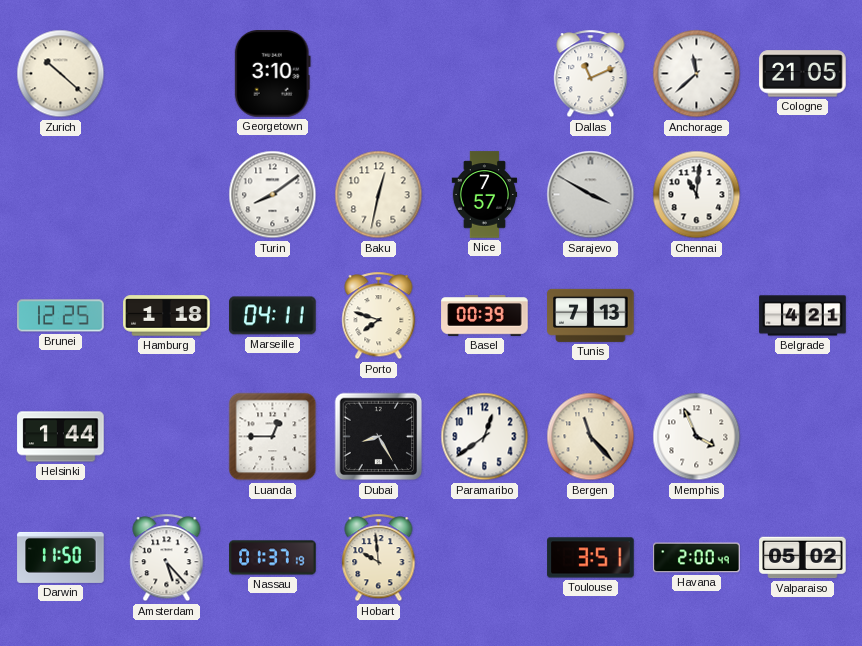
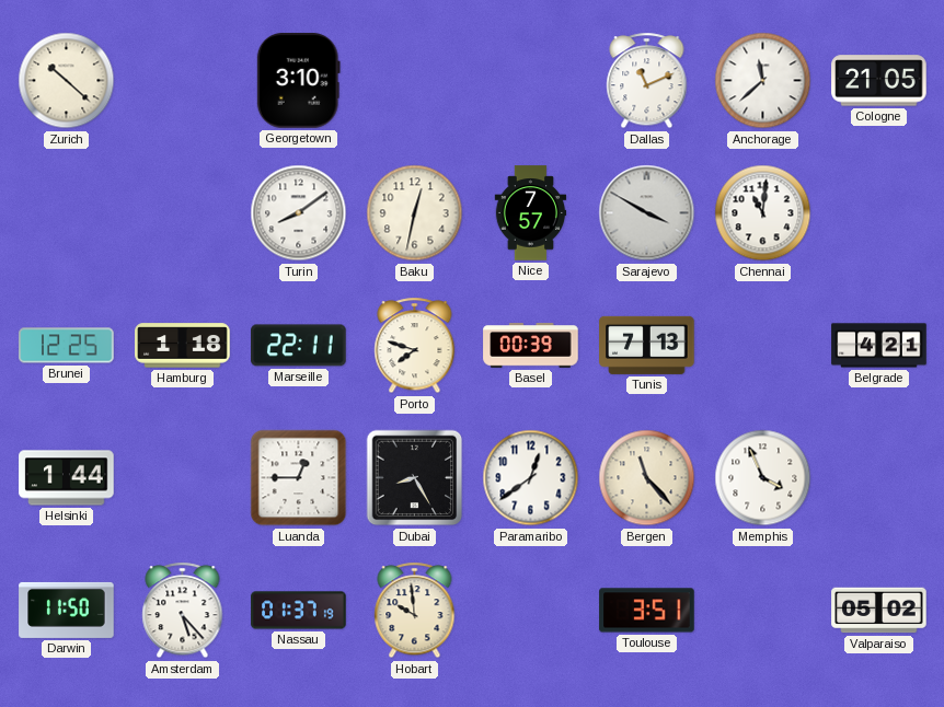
Marseille: 04:11 -> 22:11
Havana: 2:00 -> none
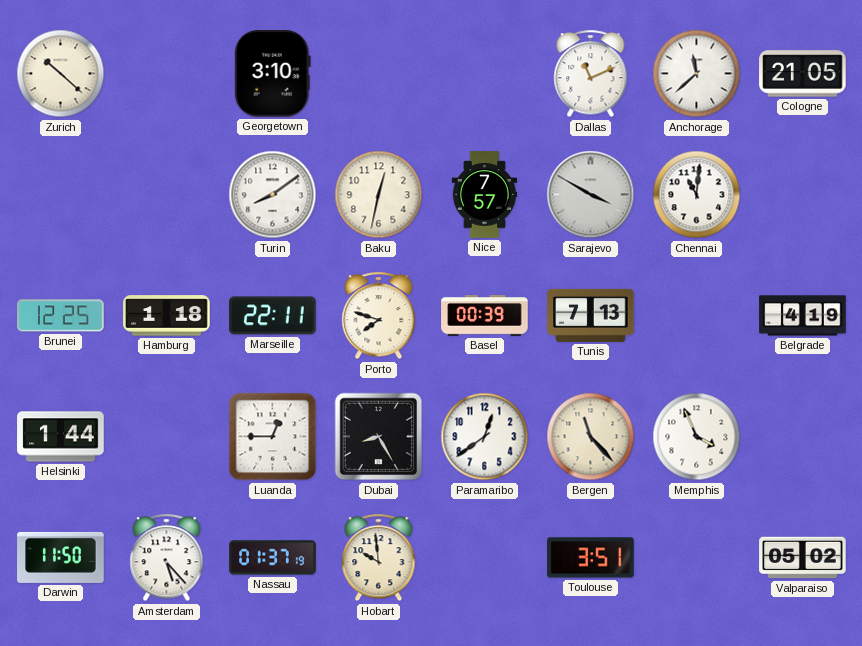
Belgrade: 4:21 -> 4:19
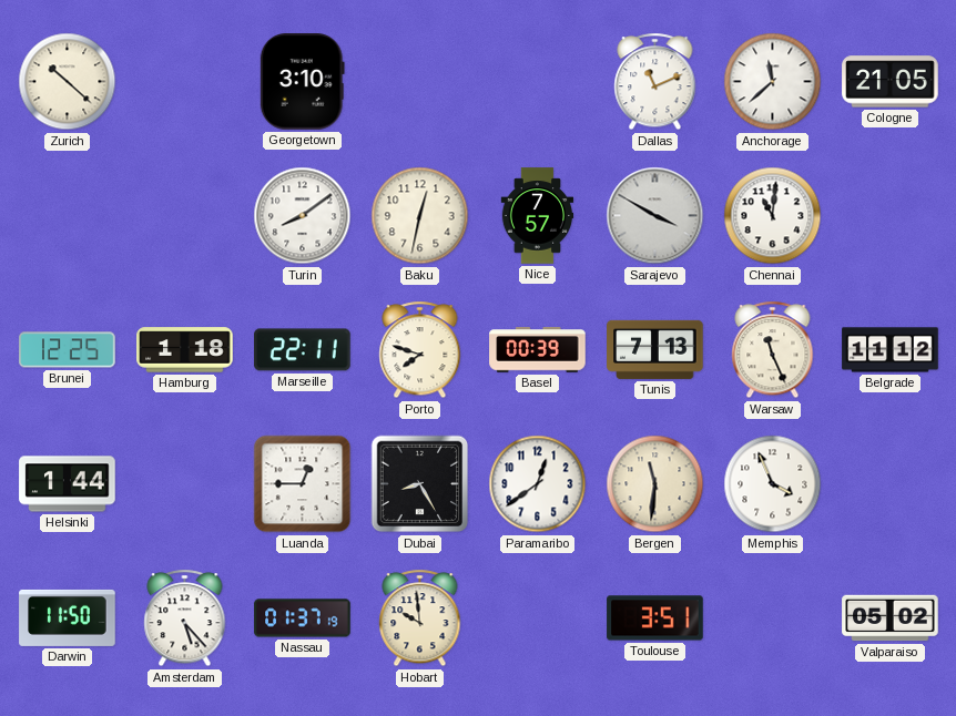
Warsaw: none -> 11:26
Belgrade: 4:19 -> 11:12
Bergen: 11:23 -> 11:31
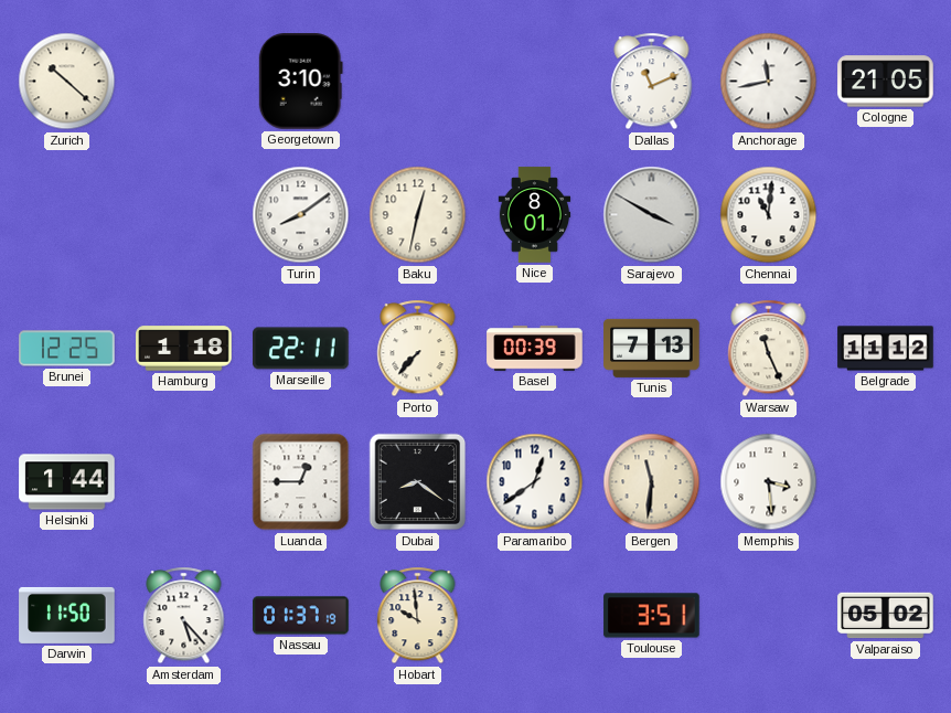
Anchorage: 11:38 -> 11:43
Nice: 7:57 -> 8:01
Porto: 7:48 -> 7:37
Dubai: 8:25 -> 8:21
Memphis: 3:56 -> 3:29
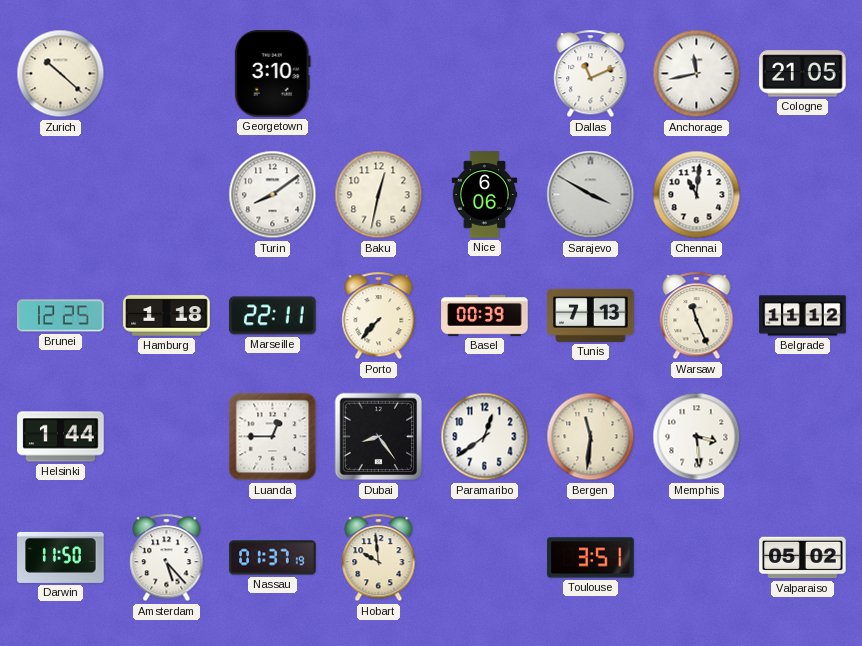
Nice: 8:01 -> 6:06
Dubai: 8:21 -> 8:24
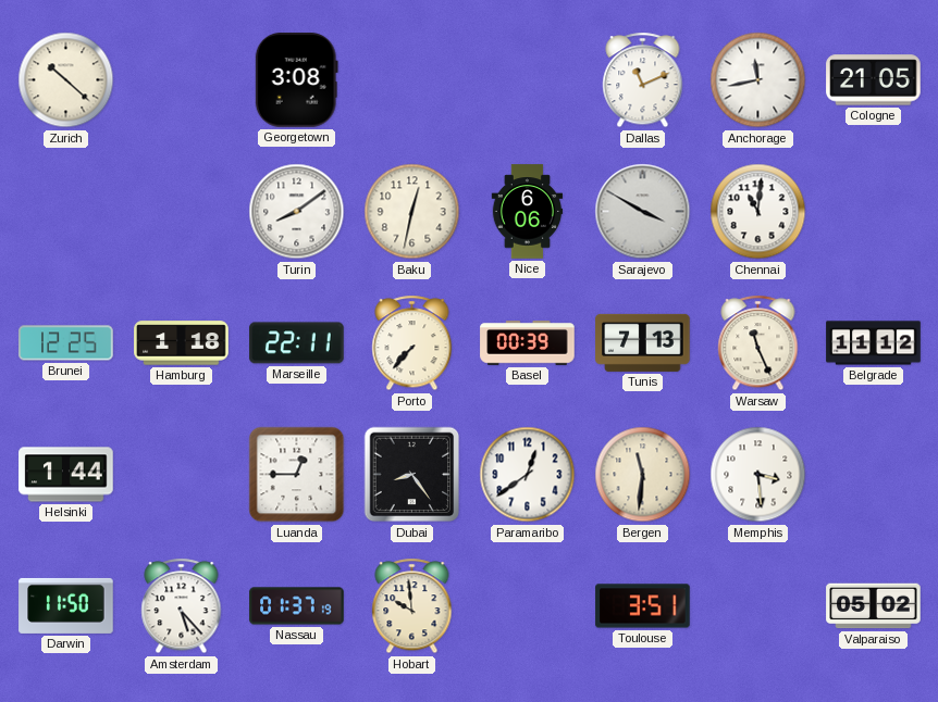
Georgetown: 3:10 -> 3:08
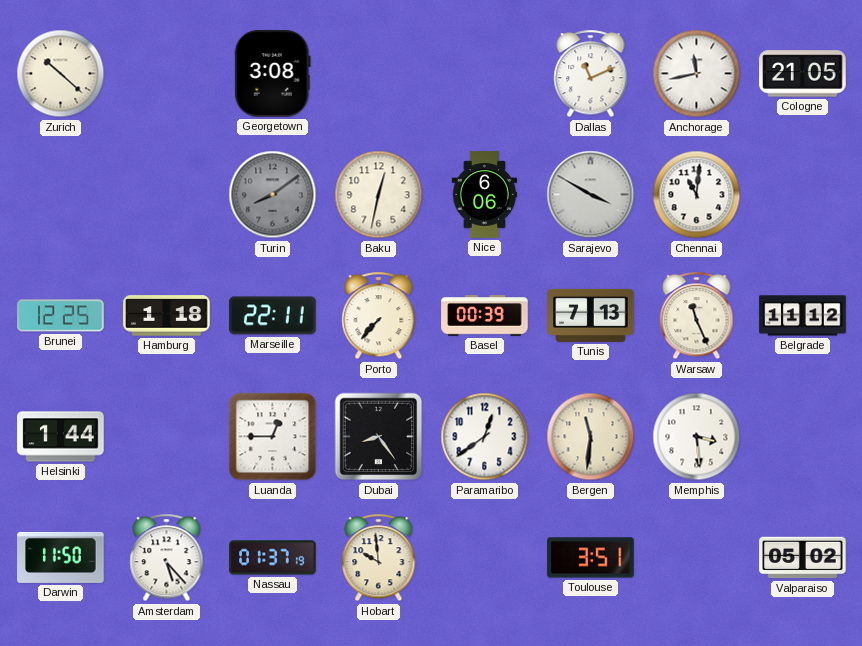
Turin dial: white -> grey
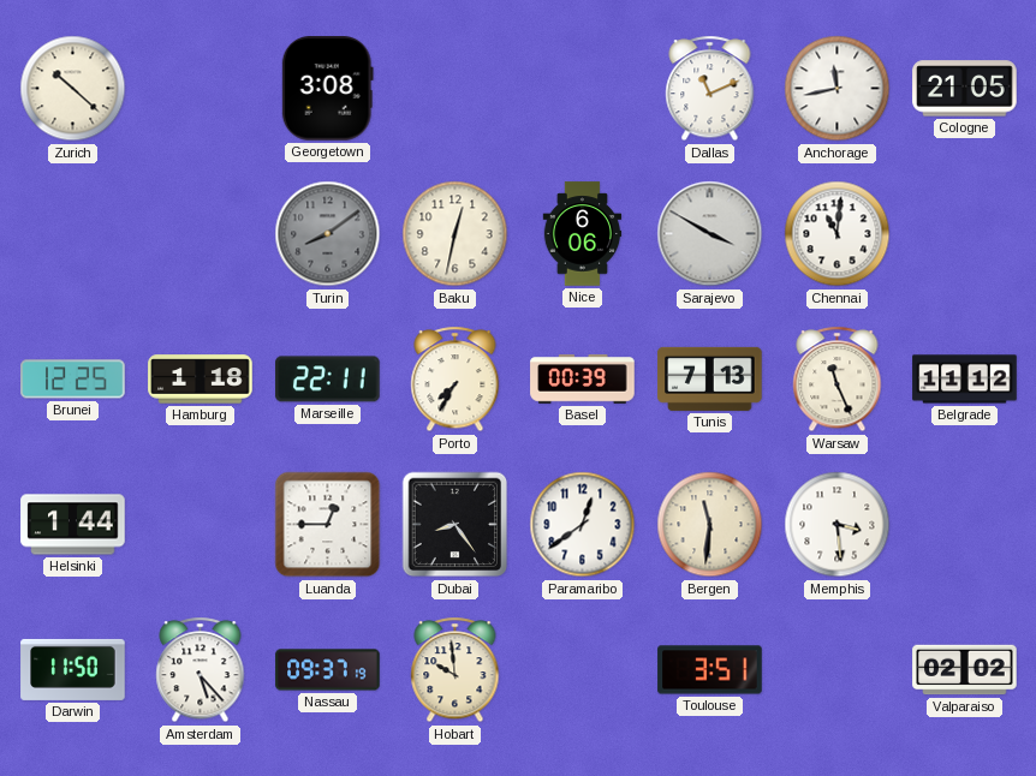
Porto: 7:37 -> 7:35
Nassau: 01:37 -> 09:37
Valparaiso: 05:02 -> 02:02
